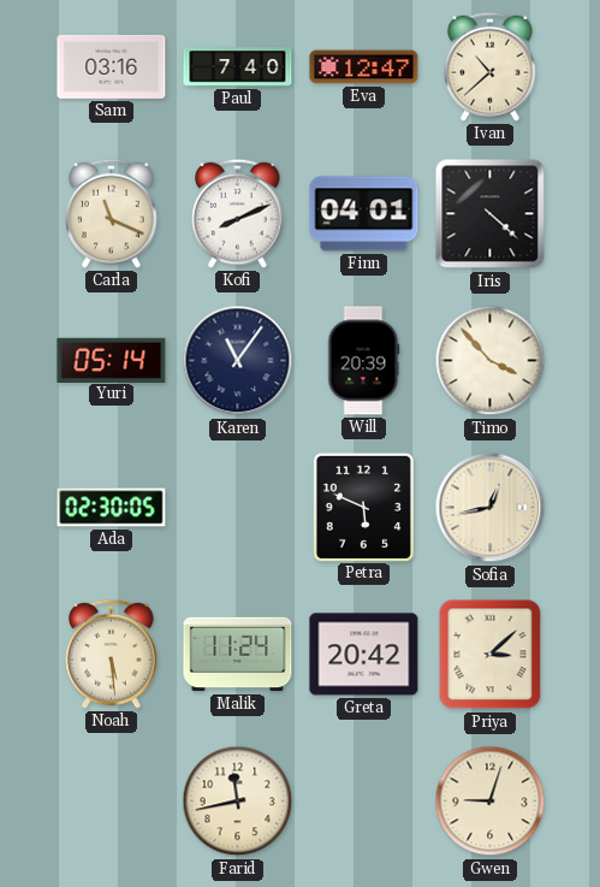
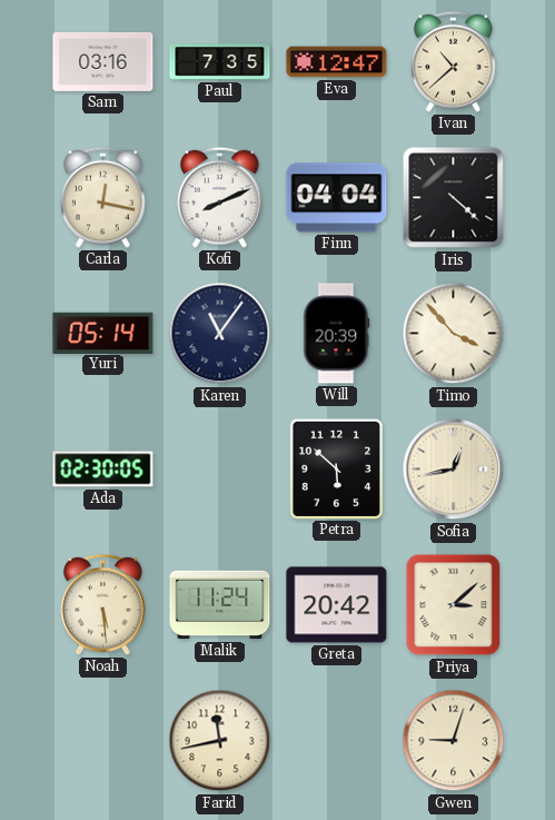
Paul: 7:40 -> 7:35
Carla: 11:19 -> 12:17
Finn: 04:01 -> 04:04
Petra: 5:49 -> 5:52
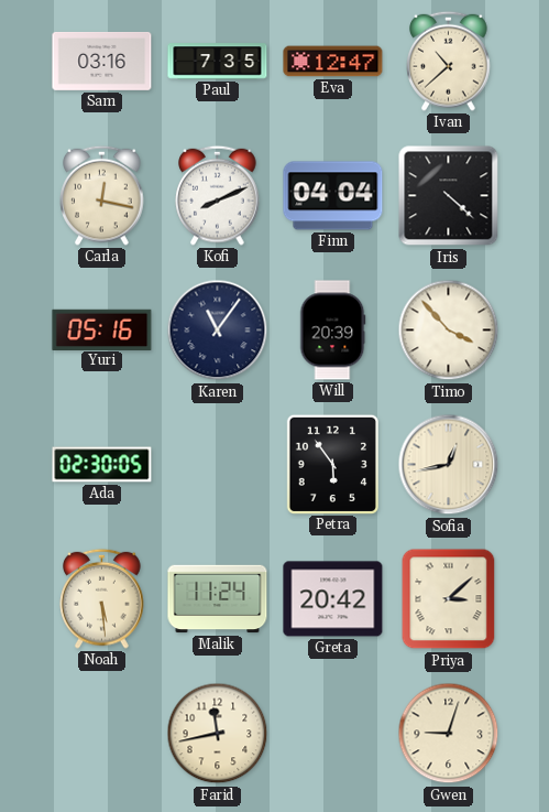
Yuri: 05:14 -> 05:16
Petra: 5:52 -> 5:54
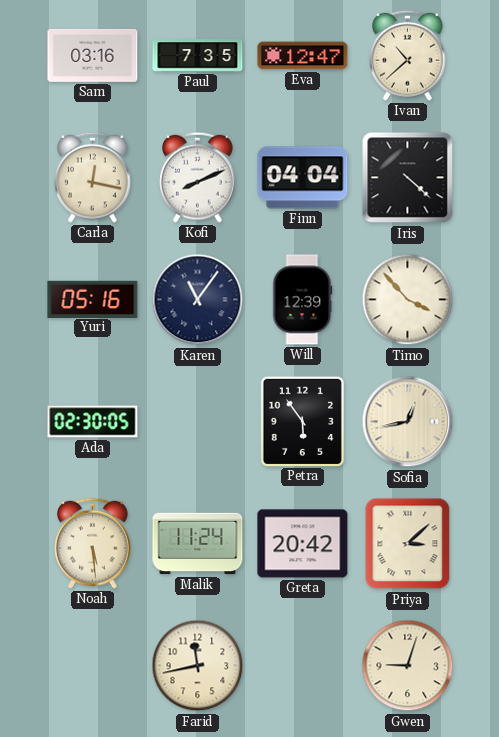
Will: 20:39 -> 12:39
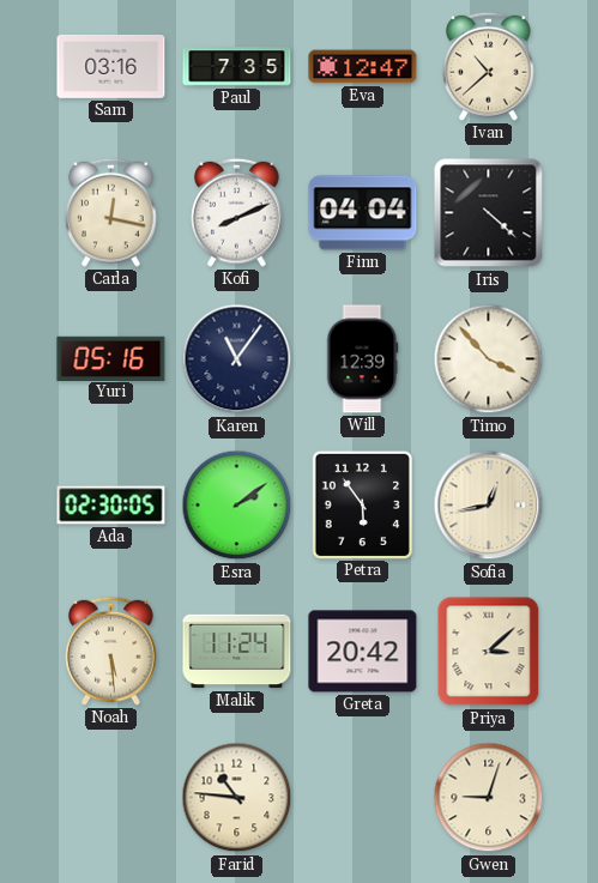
Esra: none -> 2:09
Farid: 11:43 -> 10:46
